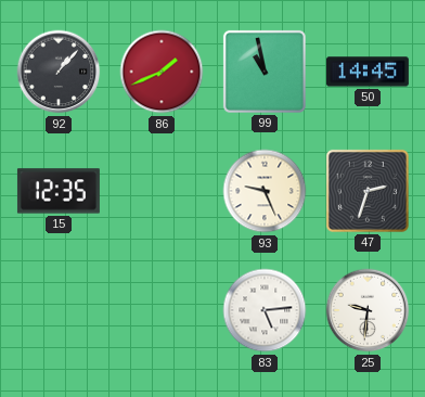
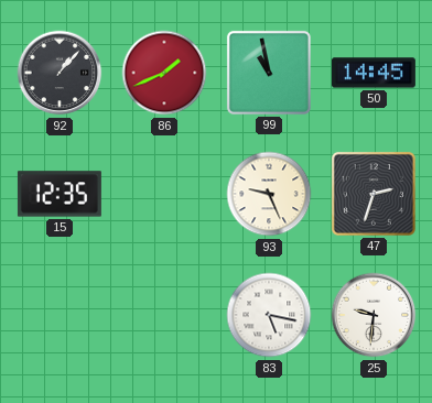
83: 5:14 -> 5:17
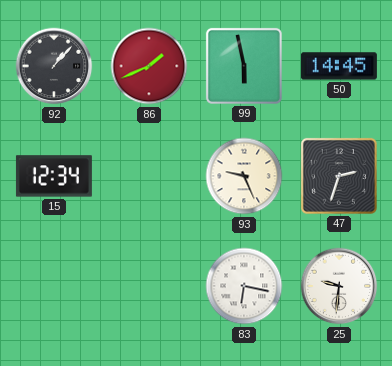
99: 10:58 -> 5:58
15: 12:35 -> 12:34
83: 5:17 -> 6:17
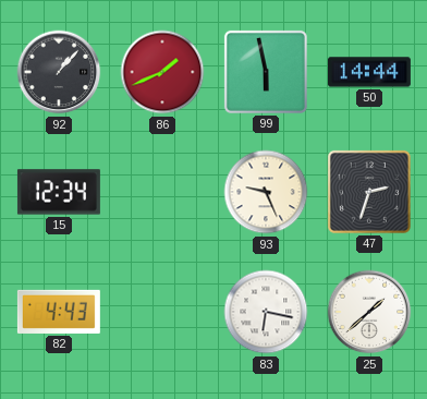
50: 14:45 -> 14:44
82: none -> 4:43
25: 9:31 -> 1:38
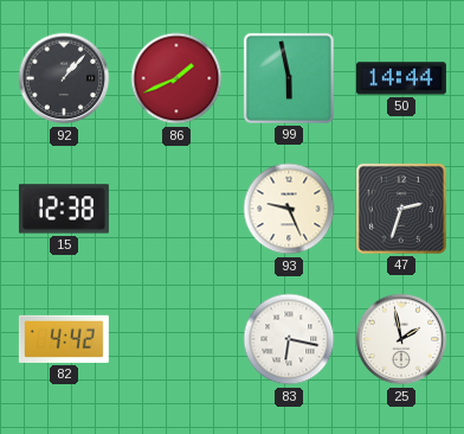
15: 12:34 -> 12:38
82: 4:43 -> 4:42
25: 1:38 -> 1:58
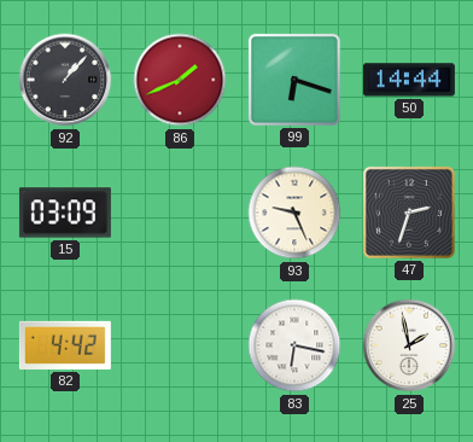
99: 5:58 -> 6:18
15: 12:38 -> 03:09
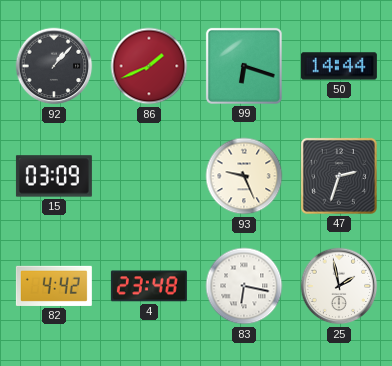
4: none -> 23:48
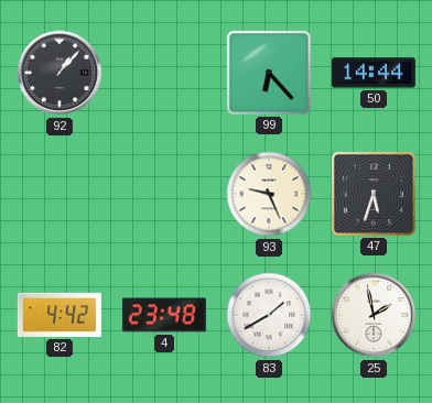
86: 1:41 -> none
99: 6:18 -> 6:23
15: 03:09 -> none
47: 2:33 -> 5:33
83: 6:17 -> 1:40
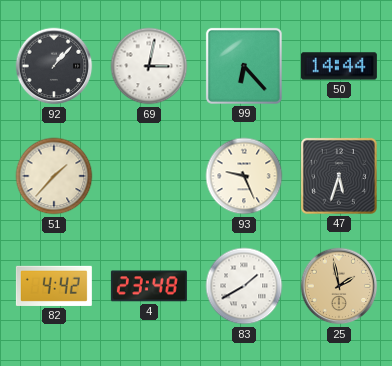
69: none -> 3:02
51: none -> 1:37
25 dial: white -> champagne
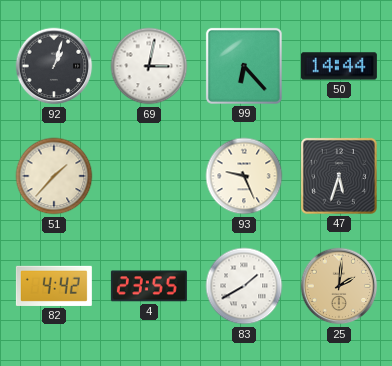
92: 1:07 -> 1:03
4: 23:48 -> 23:55
25: 1:58 -> 2:01
